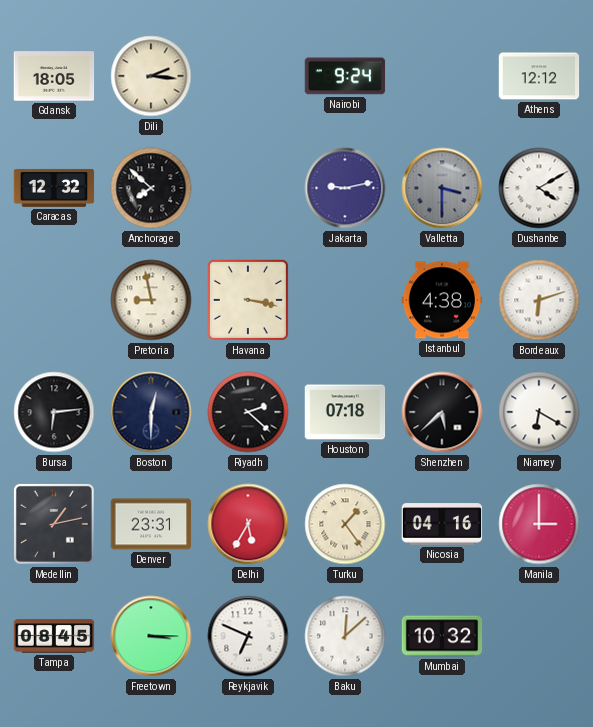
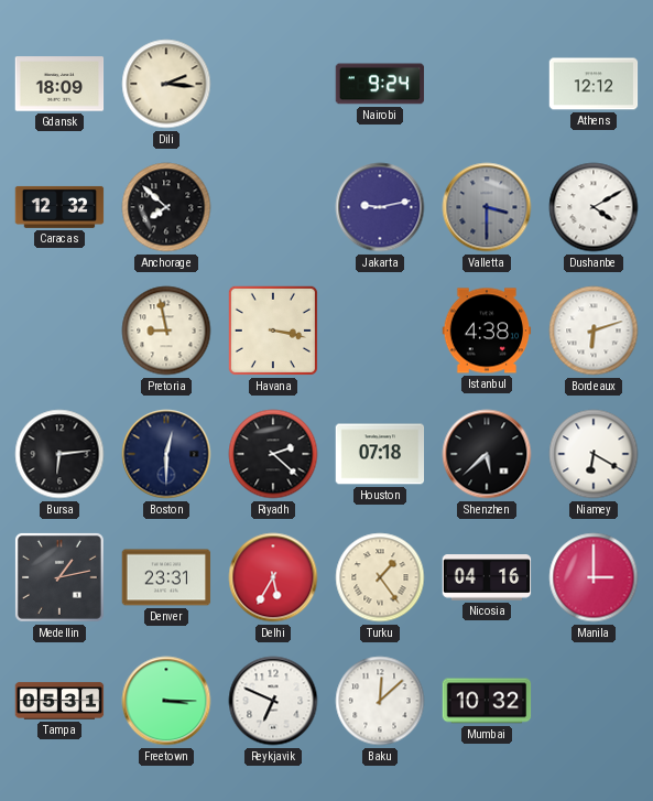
Gdansk: 18:05 -> 18:09
Tampa: 08:45 -> 05:31
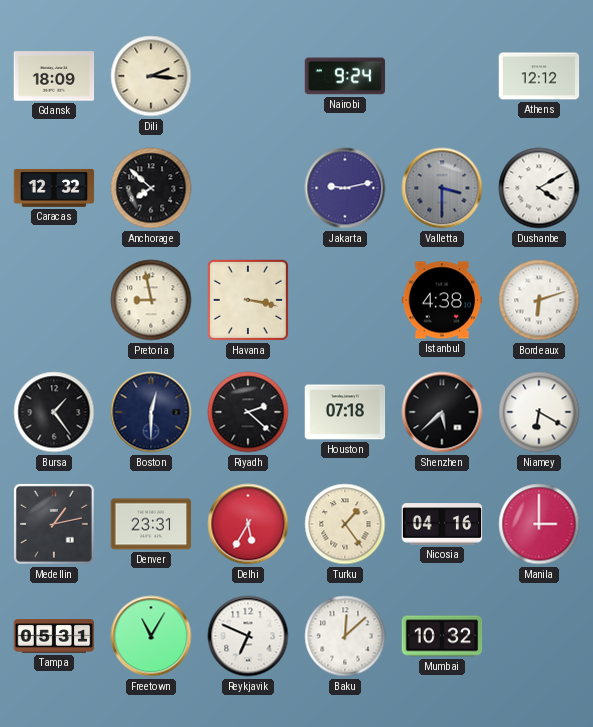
Bursa: 6:14 -> 1:24
Freetown: 3:15 -> 11:05
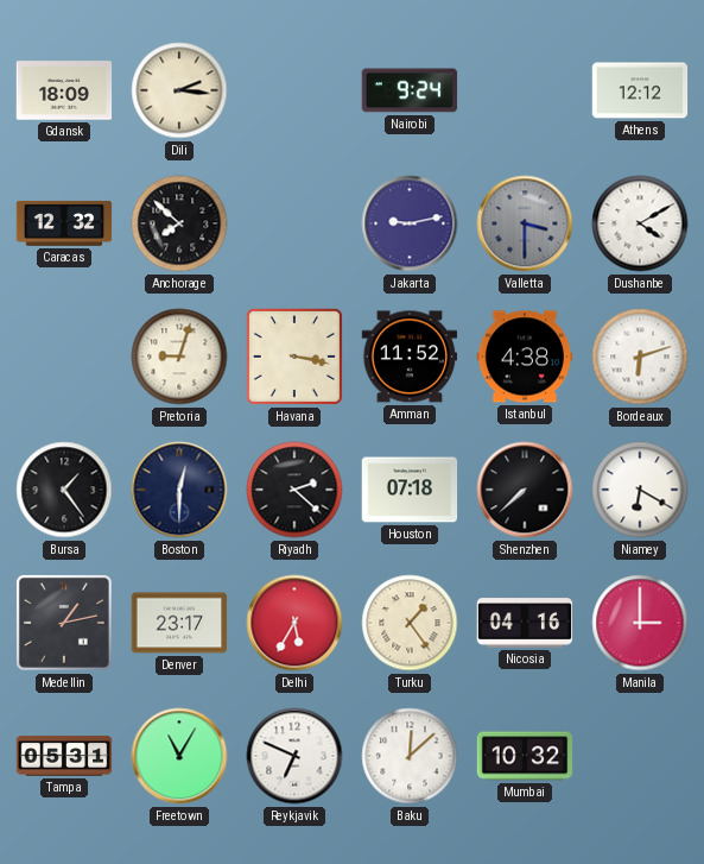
Pretoria: 8:58 -> 9:03
Amman: none -> 11:52
Shenzhen: 5:38 -> 7:38
Denver: 23:31 -> 23:17
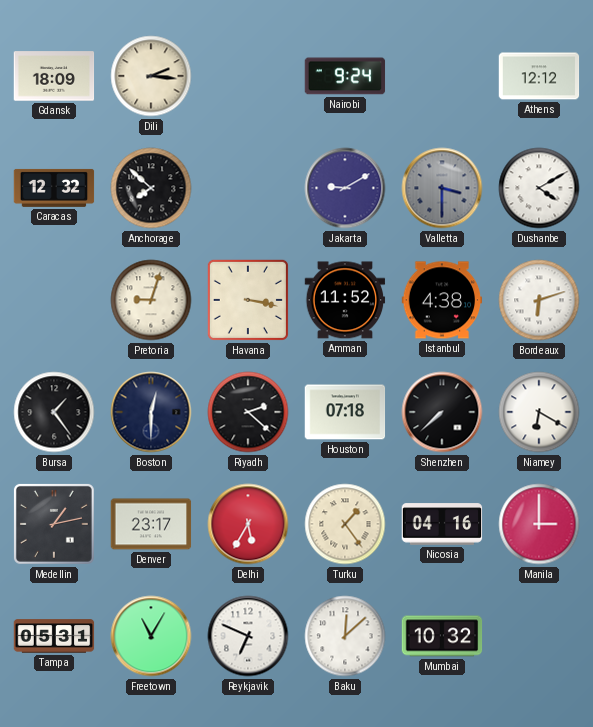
Jakarta: 9:13 -> 9:10
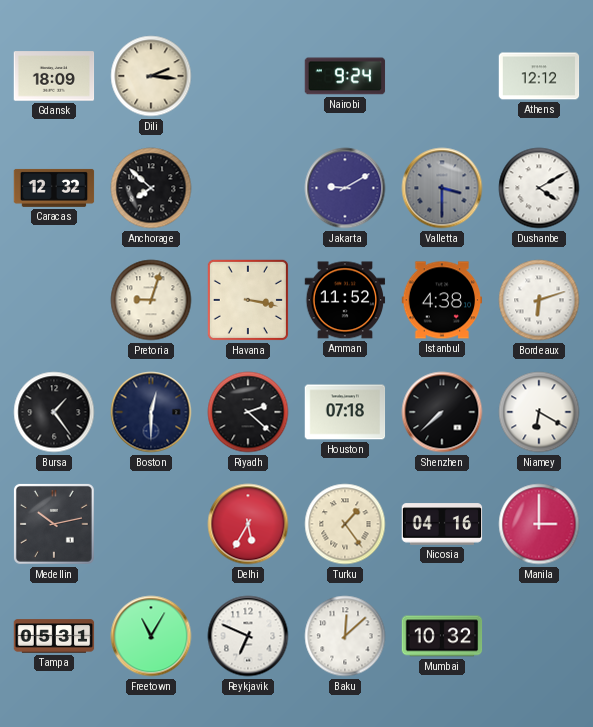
Medellin: 1:13 -> 10:13
Denver: 23:17 -> none
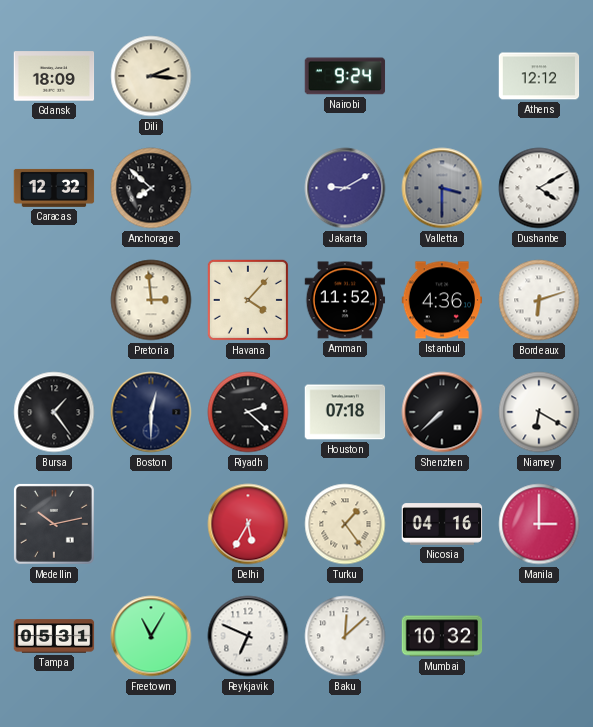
Pretoria: 9:03 -> 2:59
Havana: 3:17 -> 4:07
Istanbul: 4:38 -> 4:36
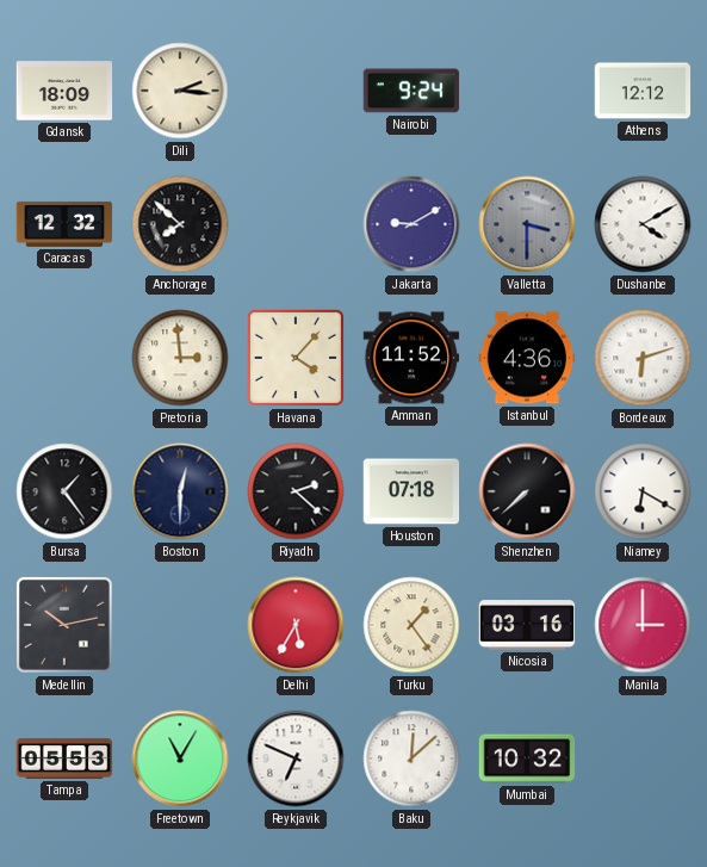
Nicosia: 04:16 -> 03:16
Tampa: 05:31 -> 05:53
